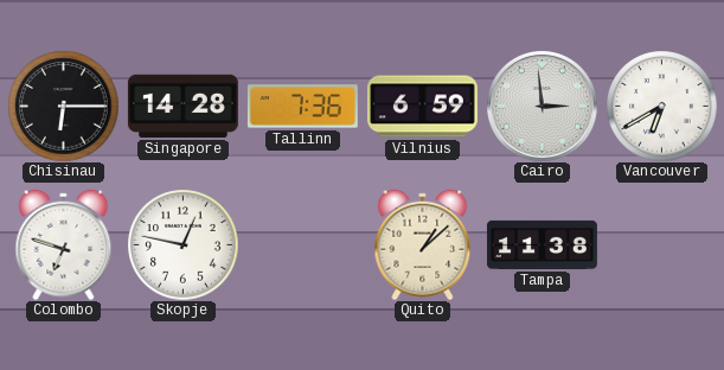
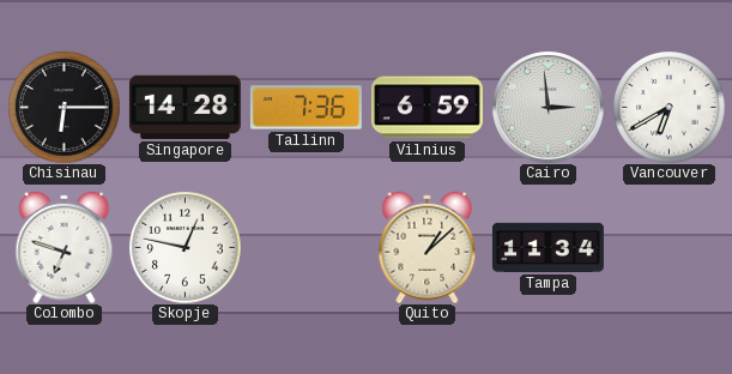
Tampa: 11:38 -> 11:34
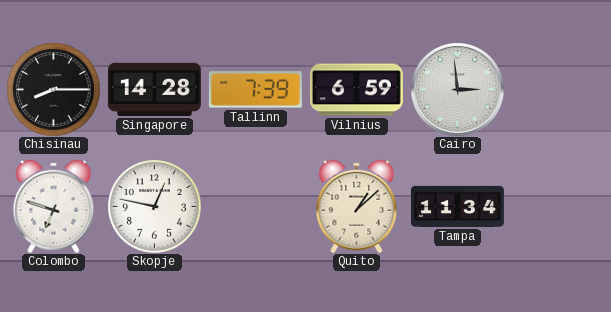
Chisinau: 6:15 -> 8:15
Tallinn: 7:36 -> 7:39
Vancouver: 6:40 -> none
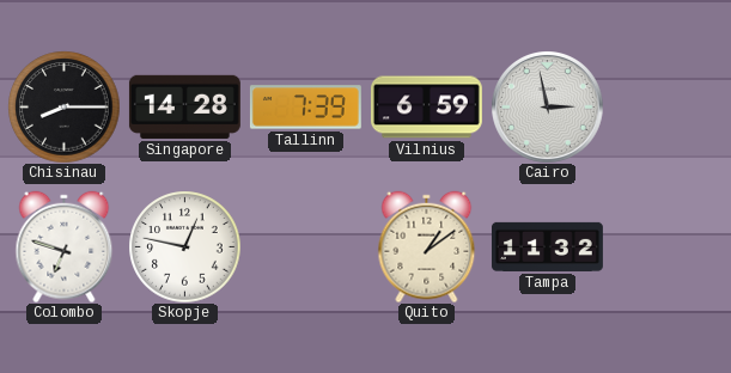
Cairo: 2:59 -> 2:58
Quito: 1:08 -> 1:09
Tampa: 11:34 -> 11:32
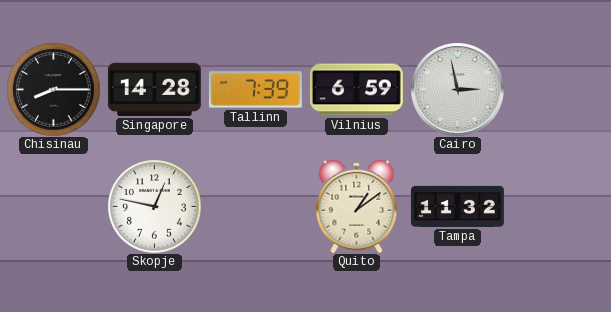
Colombo: 6:48 -> none
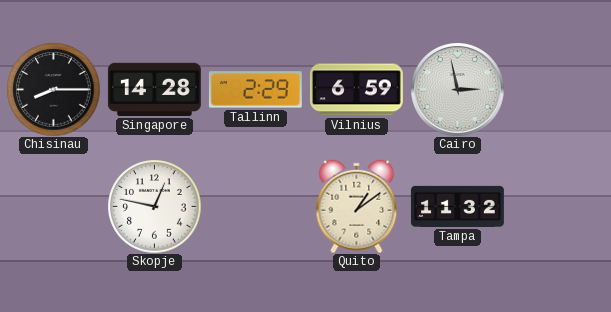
Tallinn: 7:39 -> 2:29
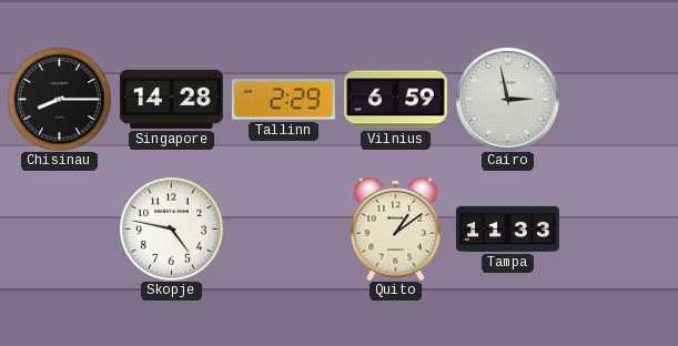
Skopje: 12:47 -> 4:47
Tampa: 11:32 -> 11:33
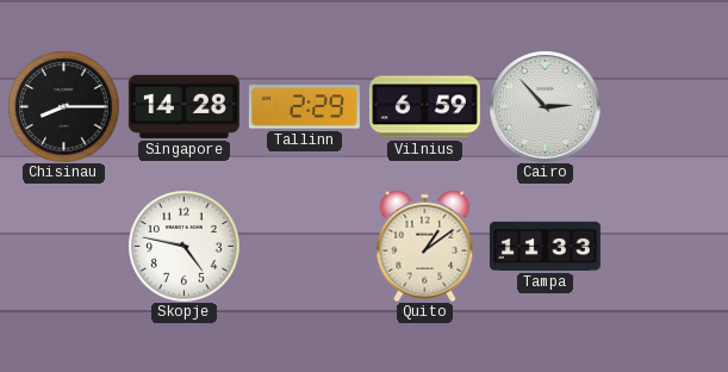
Cairo: 2:58 -> 2:53
